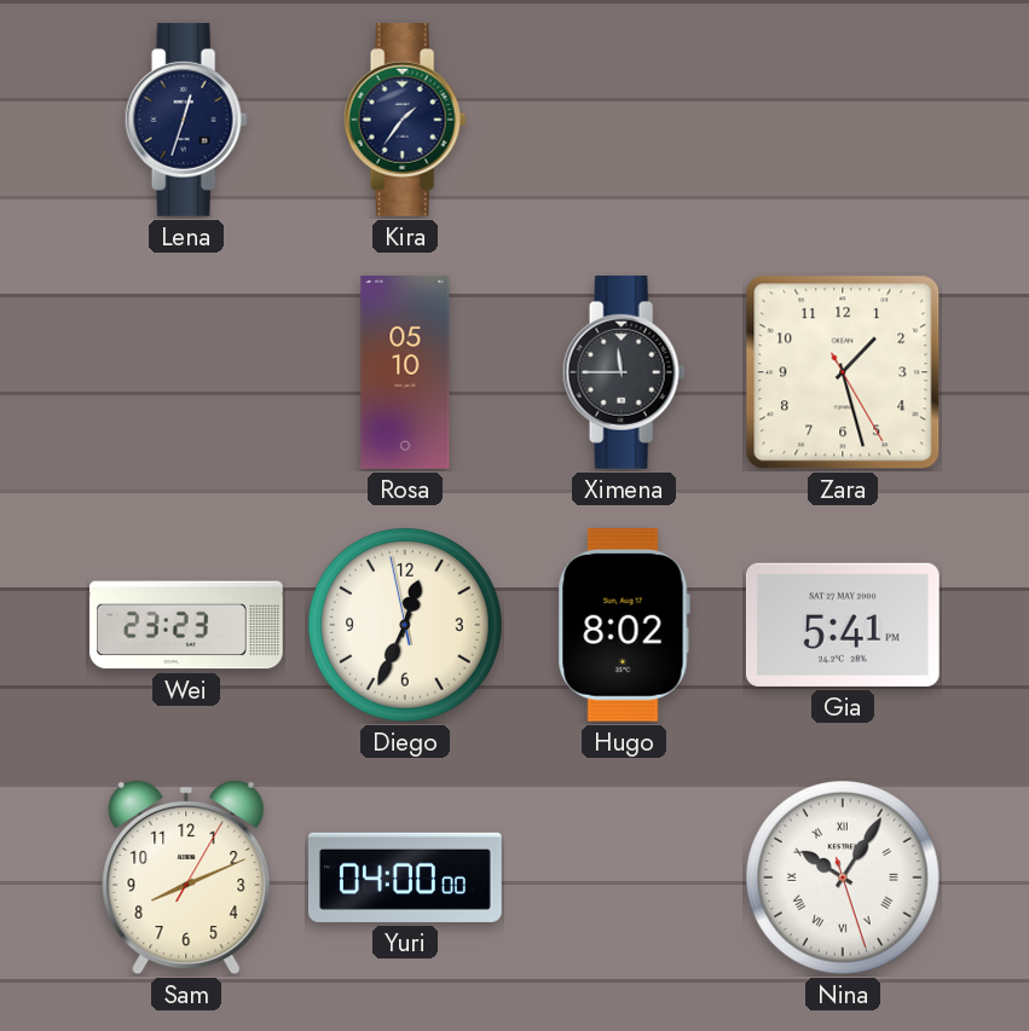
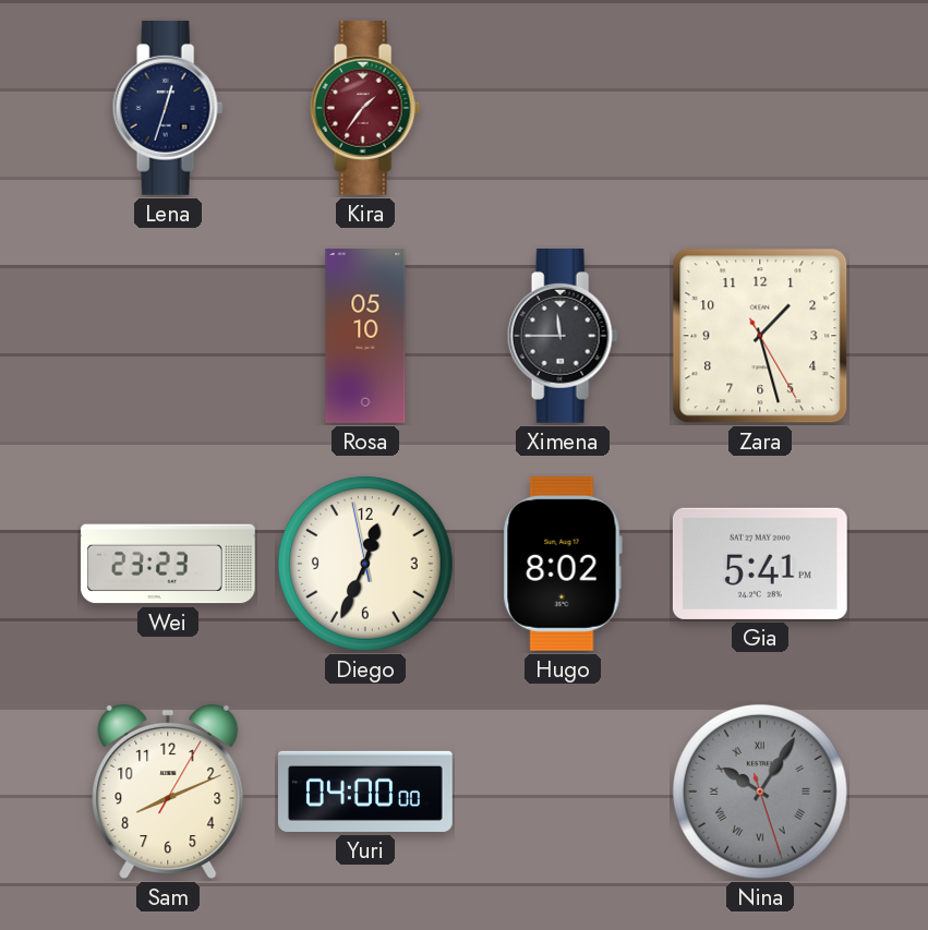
Kira dial: navy -> burgundy
Nina dial: white -> grey
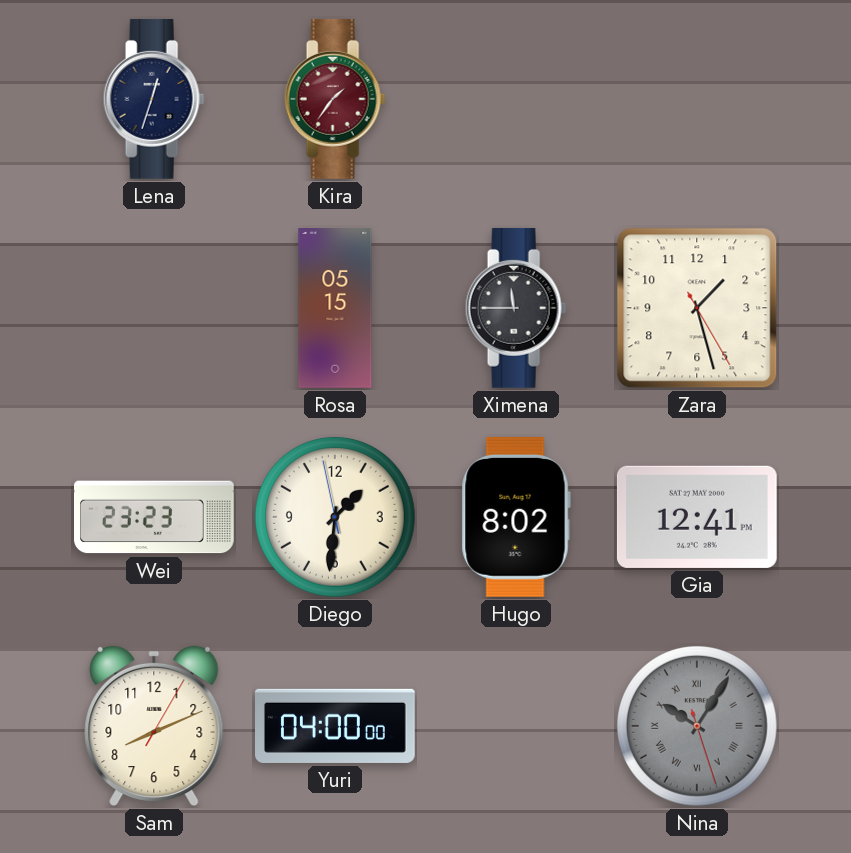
Rosa: 05:10 -> 05:15
Diego: 12:33 -> 1:30
Gia: 5:41 -> 12:41
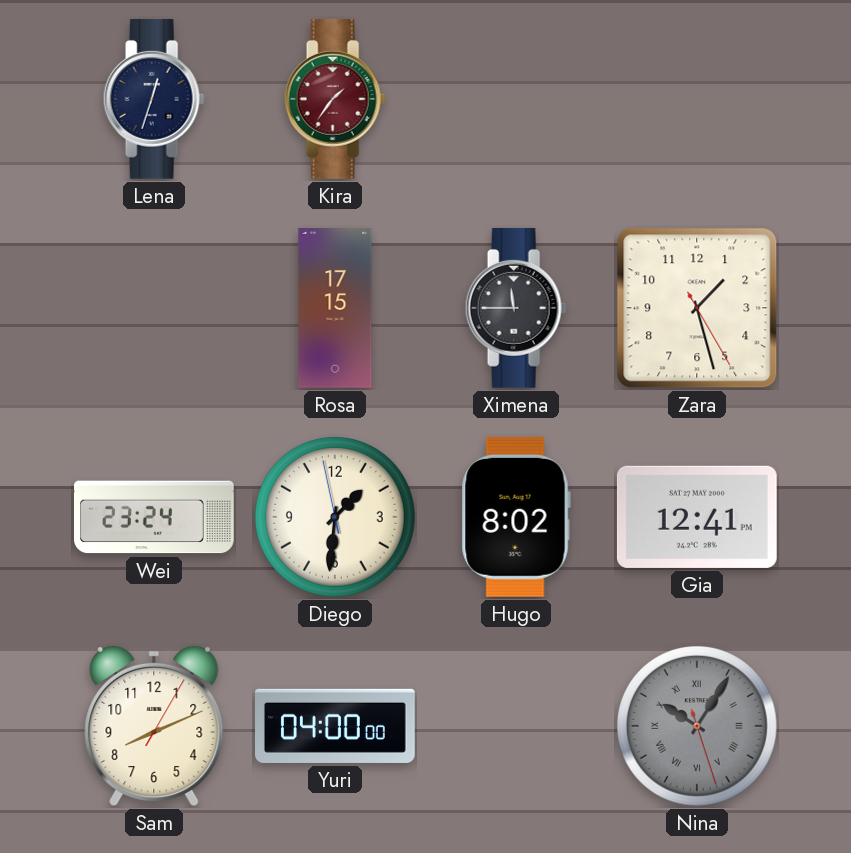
Rosa: 05:15 -> 17:15
Wei: 23:23 -> 23:24
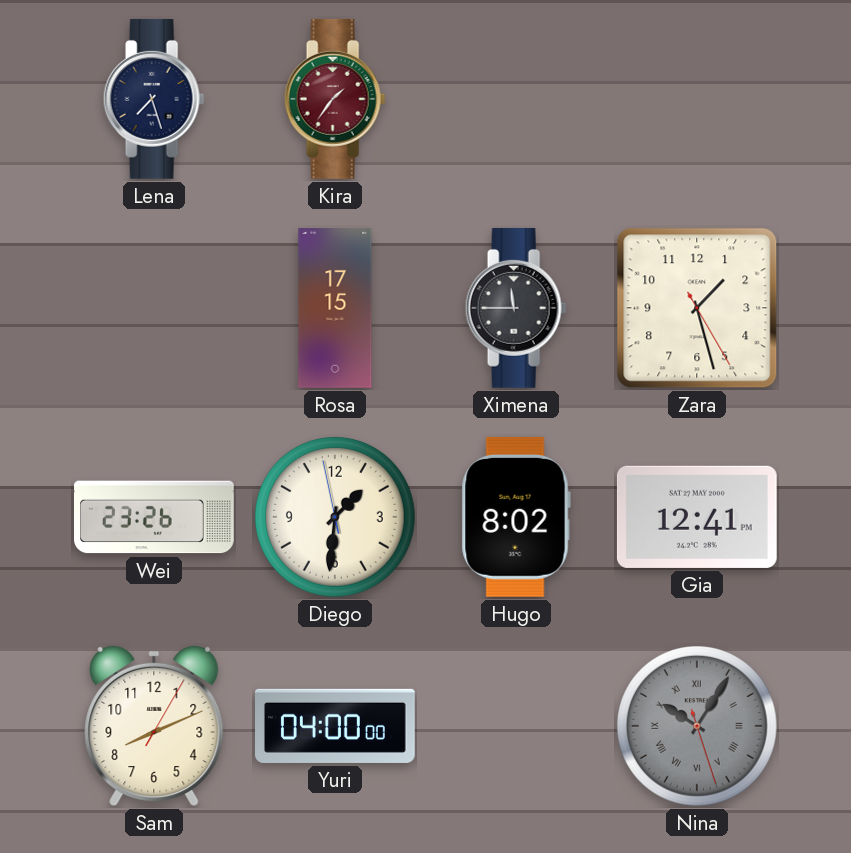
Lena: 12:33 -> 7:27
Wei: 23:24 -> 23:26
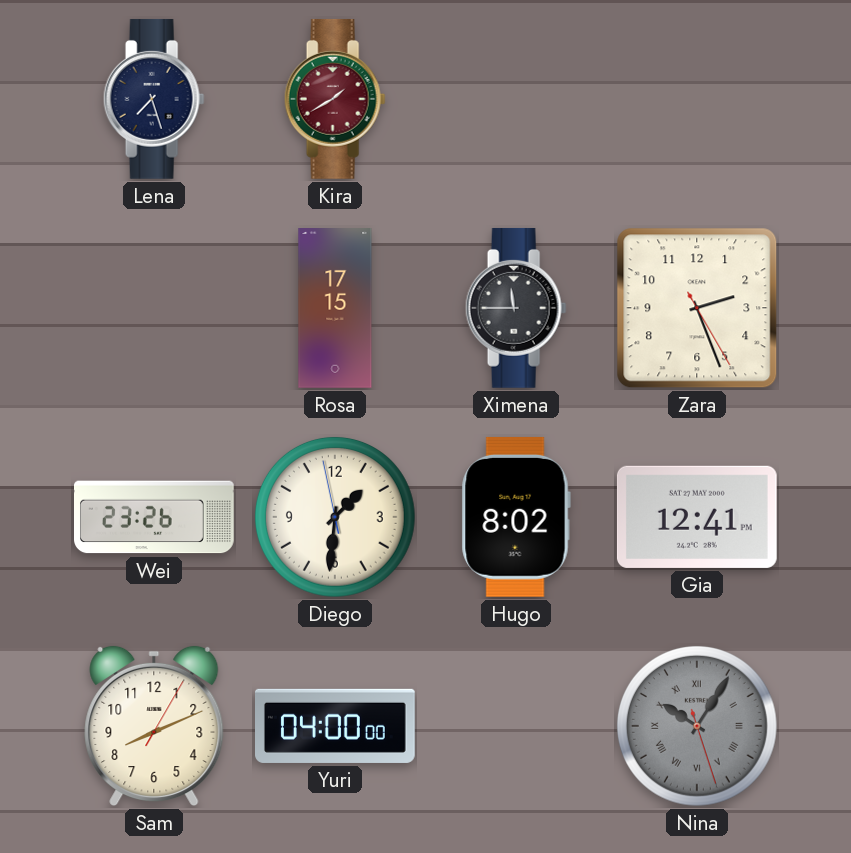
Kira: 1:36 -> 1:40
Zara: 1:27 -> 2:26
